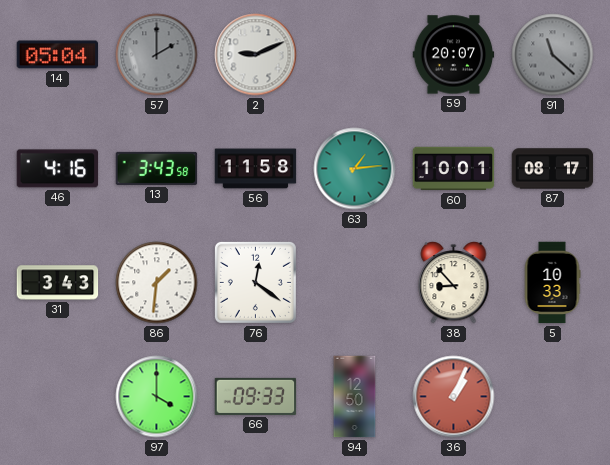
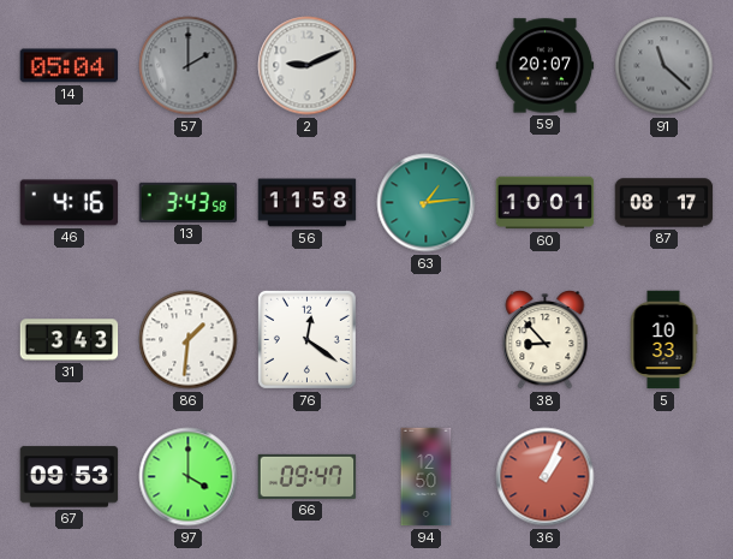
67: none -> 09:53
66: 09:33 -> 09:47
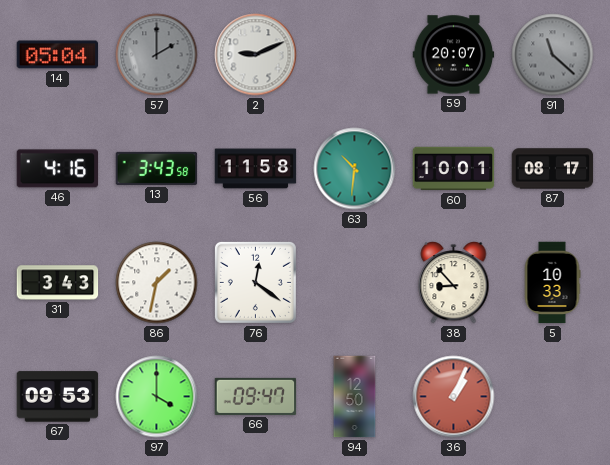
63: 1:14 -> 10:31
86: 1:31 -> 1:32
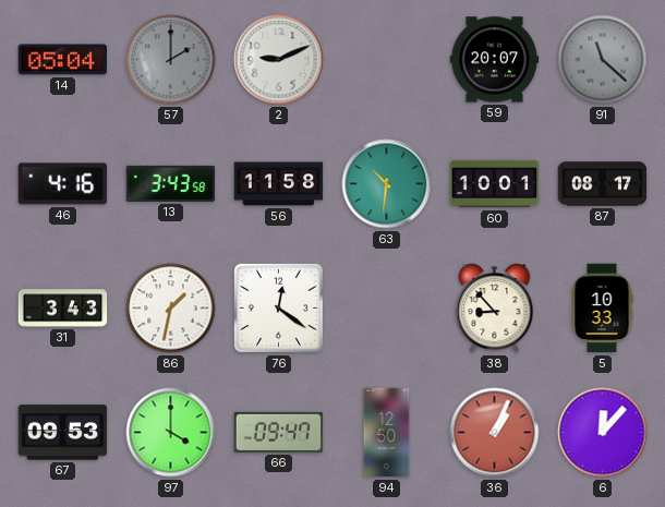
6: none -> 12:07
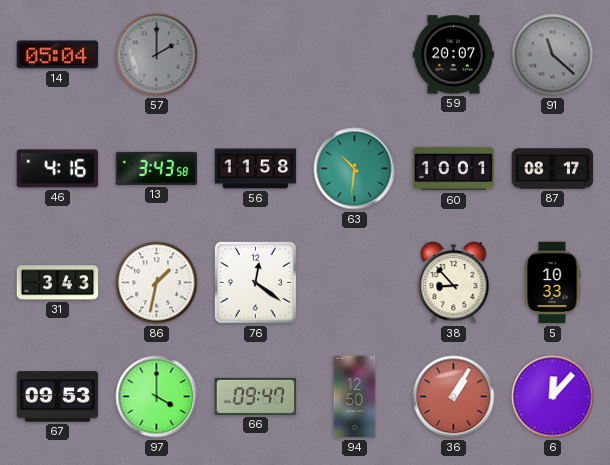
2: 9:11 -> none
36: 1:04 -> 1:05
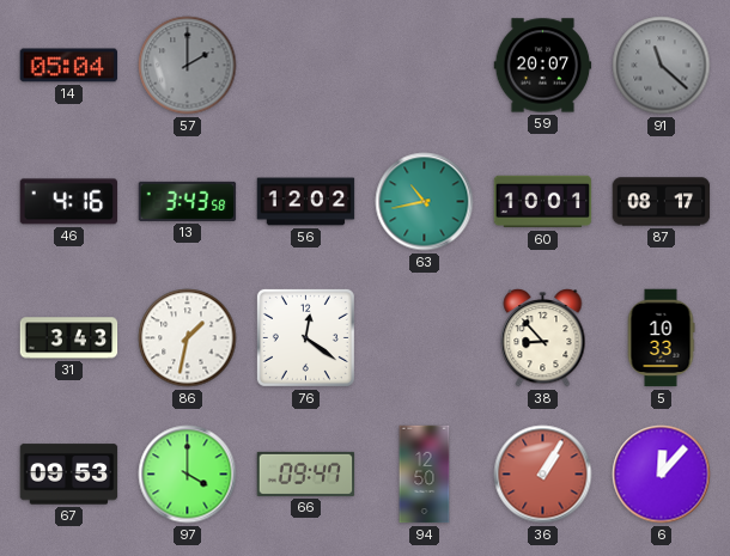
56: 11:58 -> 12:02
63: 10:31 -> 10:43
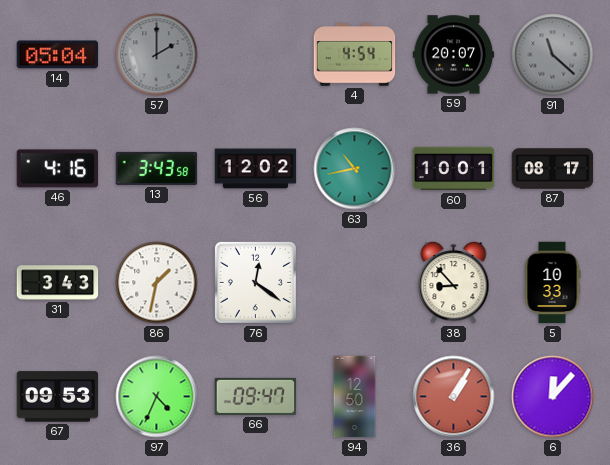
4: none -> 4:54
97: 4:00 -> 4:34
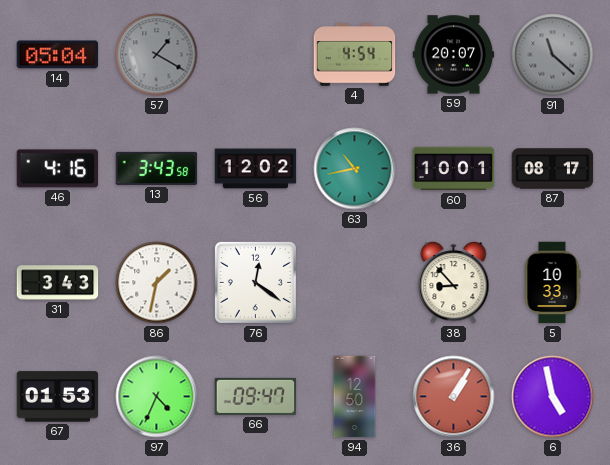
57: 2:00 -> 1:20
67: 09:53 -> 01:53
6: 12:07 -> 4:58
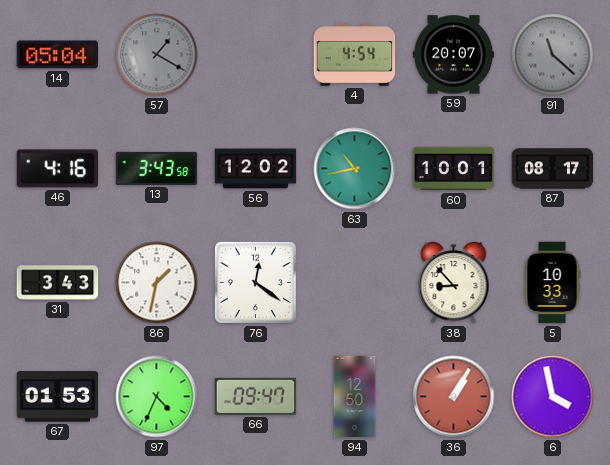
6: 4:58 -> 3:58
